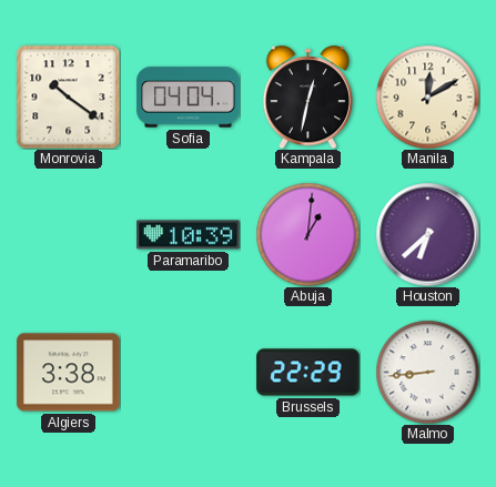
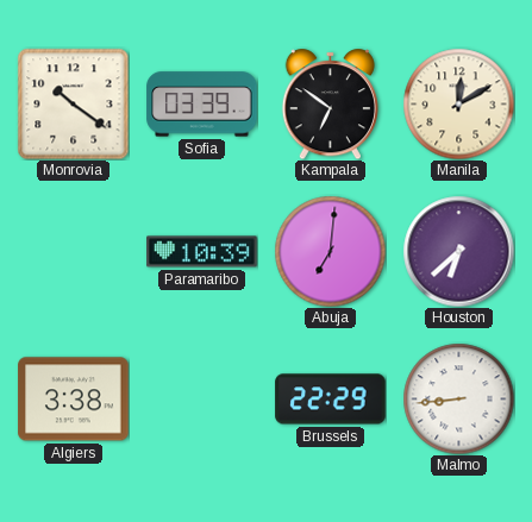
Sofia: 04:04 -> 03:39
Kampala: 12:32 -> 6:51
Abuja: 1:01 -> 7:01
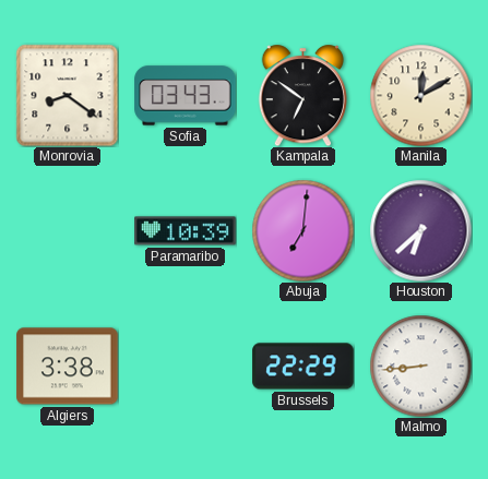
Monrovia: 10:21 -> 8:21
Sofia: 03:39 -> 03:43
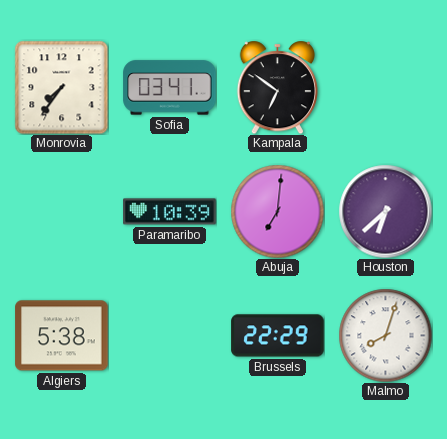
Monrovia: 8:21 -> 7:36
Sofia: 03:43 -> 03:41
Manila: 12:10 -> none
Algiers: 3:38 -> 5:38
Malmo: 8:44 -> 8:03
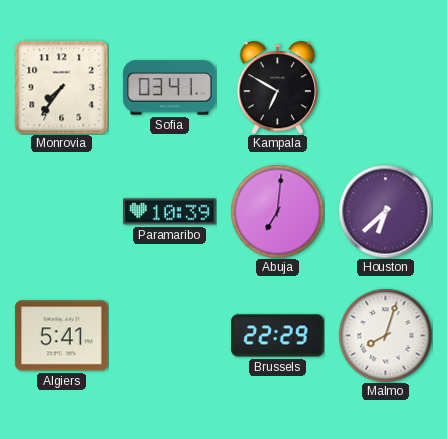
Kampala: 6:51 -> 6:50
Algiers: 5:38 -> 5:41
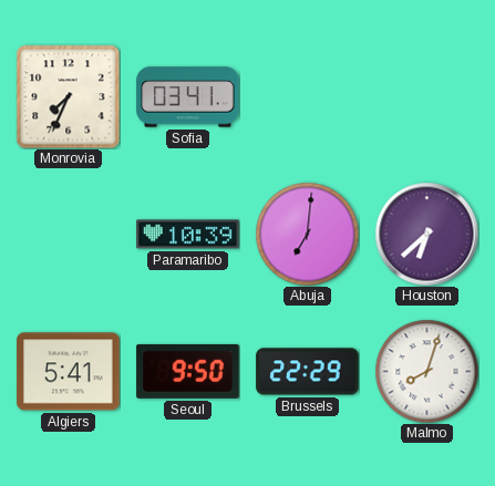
Monrovia: 7:36 -> 7:34
Kampala: 6:50 -> none
Seoul: none -> 9:50
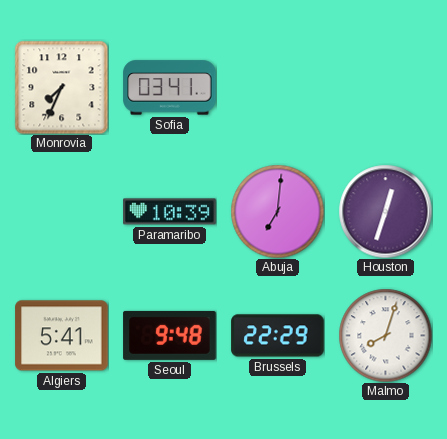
Houston: 6:38 -> 12:33
Seoul: 9:50 -> 9:48
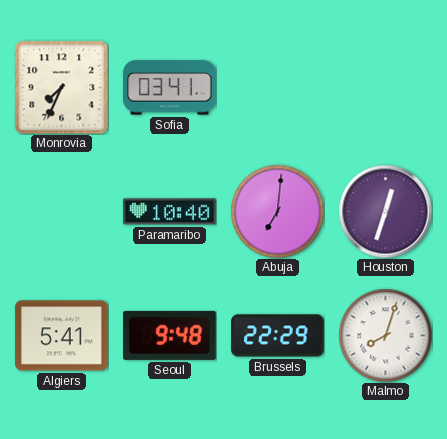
Paramaribo: 10:39 -> 10:40
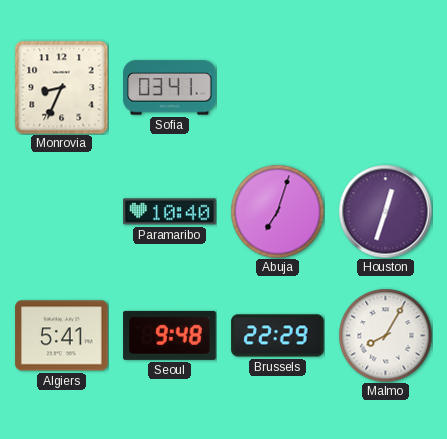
Monrovia: 7:34 -> 8:34
Abuja: 7:01 -> 7:03
Malmo: 8:03 -> 8:05
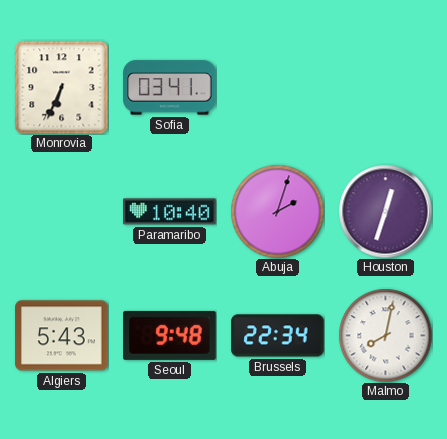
Monrovia: 8:34 -> 6:34
Abuja: 7:03 -> 2:03
Algiers: 5:41 -> 5:43
Brussels: 22:29 -> 22:34
Malmo: 8:05 -> 8:02
